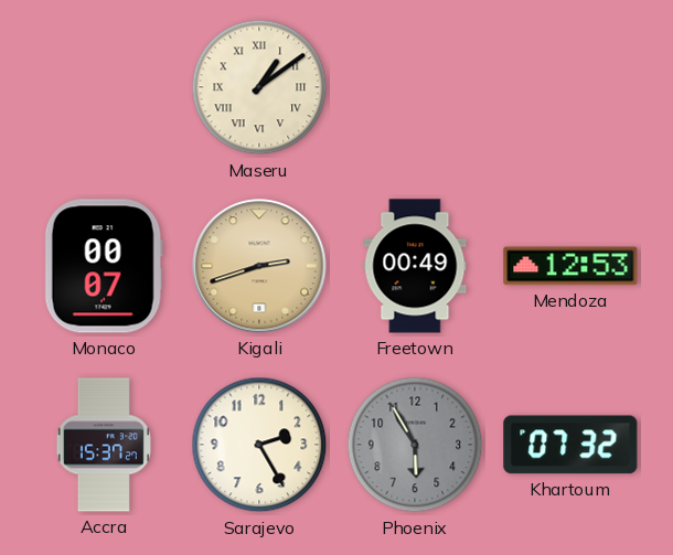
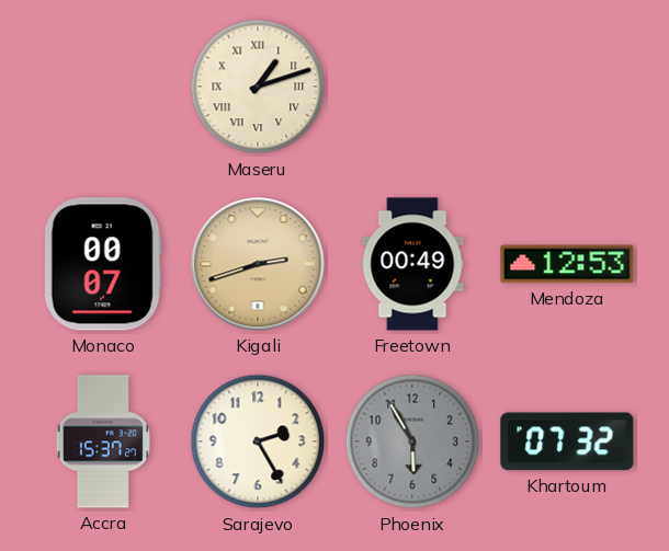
Maseru: 1:09 -> 1:12
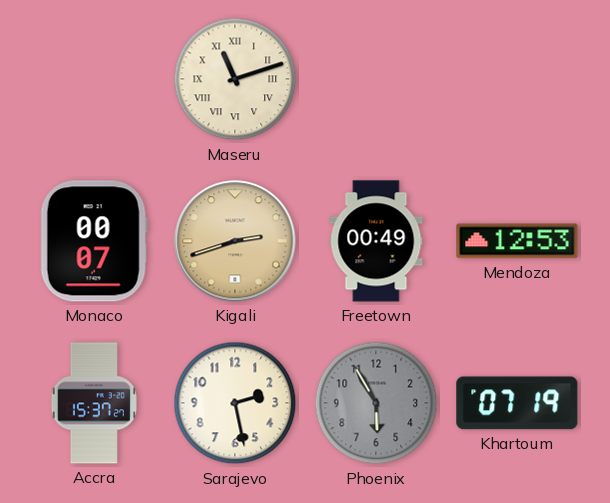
Maseru: 1:12 -> 11:12
Sarajevo: 2:25 -> 2:28
Khartoum: 07:32 -> 07:19
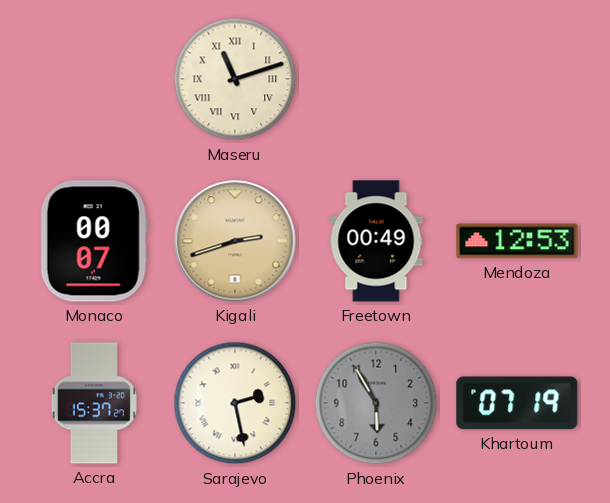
Sarajevo numerals: Arabic -> Roman
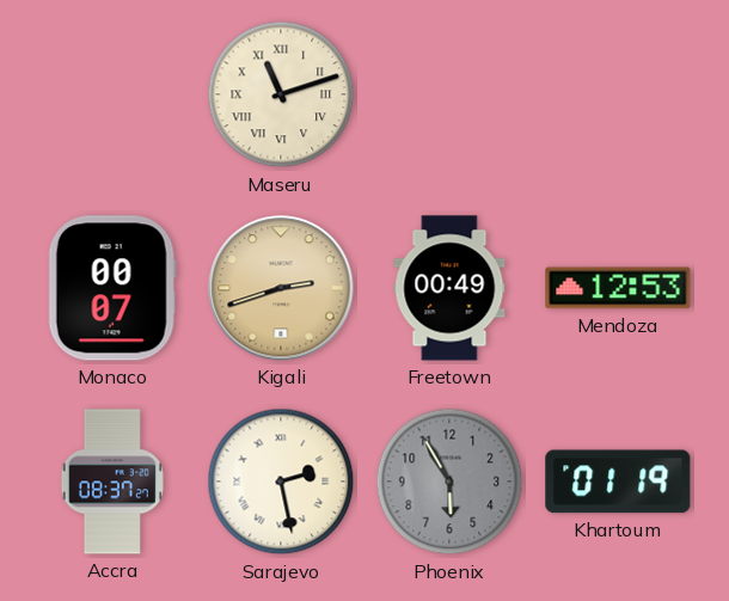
Accra: 15:37 -> 08:37
Khartoum: 07:19 -> 01:19
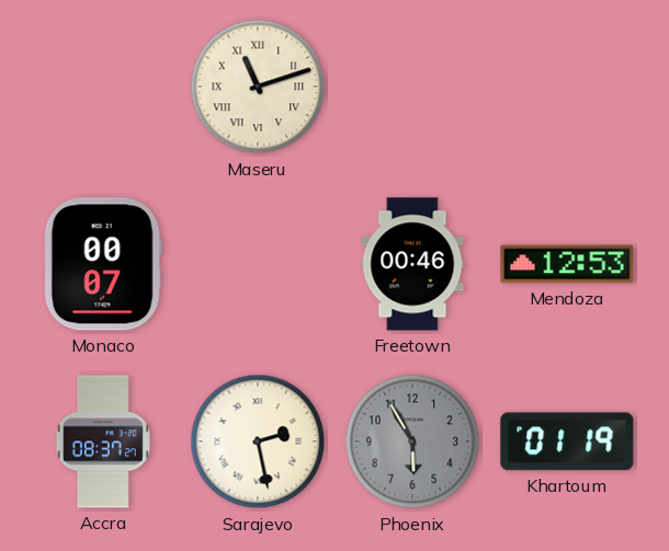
Kigali: 2:42 -> none
Freetown: 00:49 -> 00:46
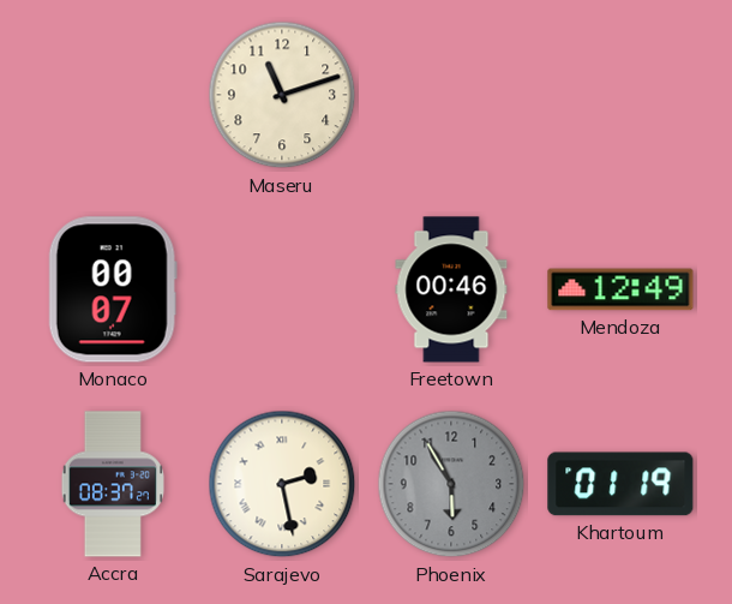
Maseru numerals: Roman -> Arabic
Mendoza: 12:53 -> 12:49
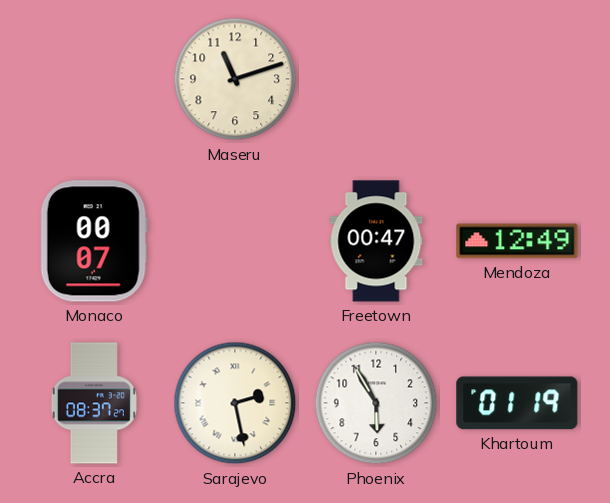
Freetown: 00:46 -> 00:47
Phoenix dial: grey -> white
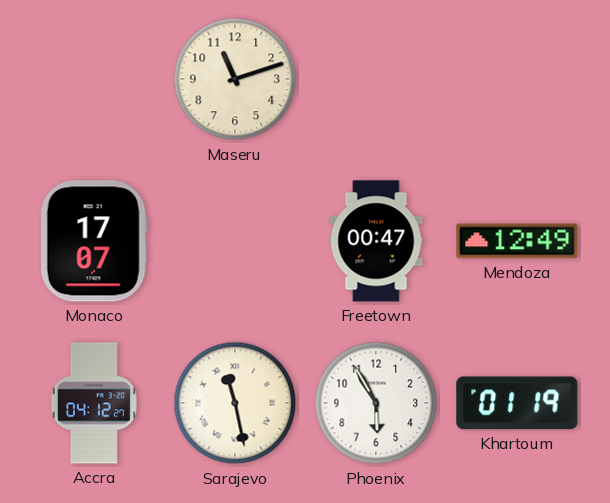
Monaco: 00:07 -> 17:07
Accra: 08:37 -> 04:12
Sarajevo: 2:28 -> 11:28
